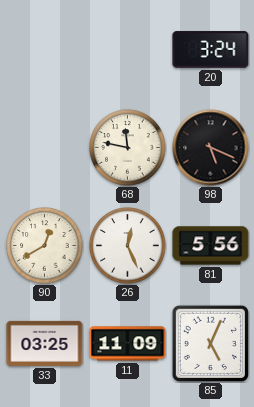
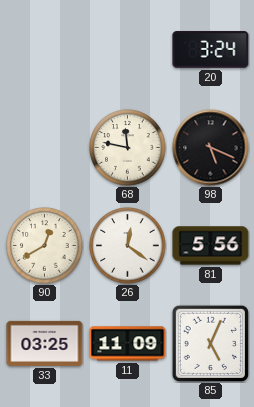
26: 12:26 -> 12:21
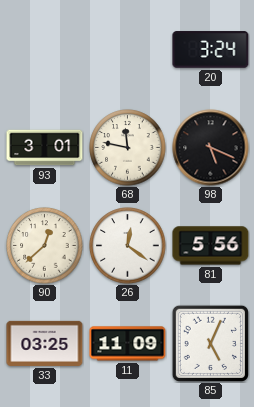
93: none -> 3:01
90: 12:40 -> 12:38
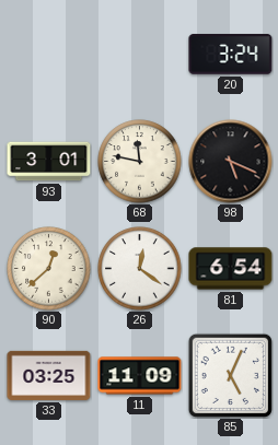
81: 5:56 -> 6:54
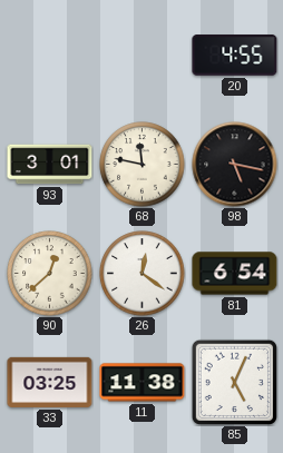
20: 3:24 -> 4:55
98: 5:19 -> 5:17
11: 11:09 -> 11:38
